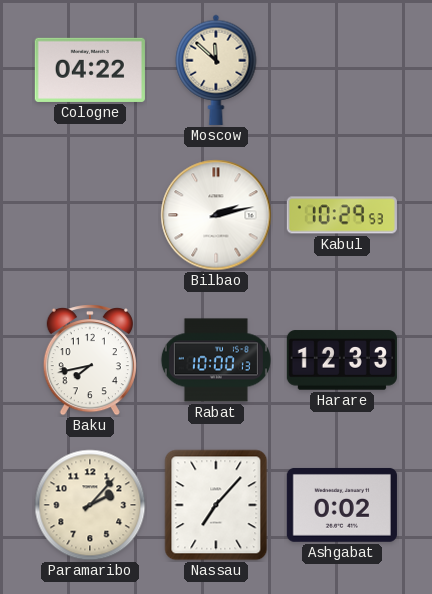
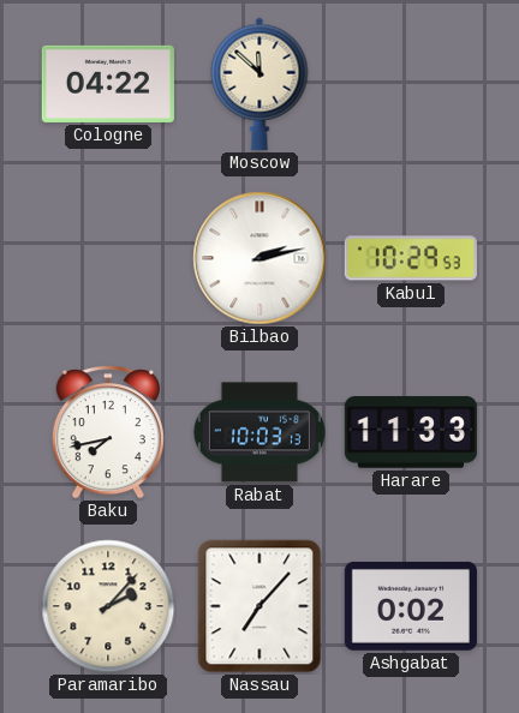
Rabat: 10:00 -> 10:03
Harare: 12:33 -> 11:33
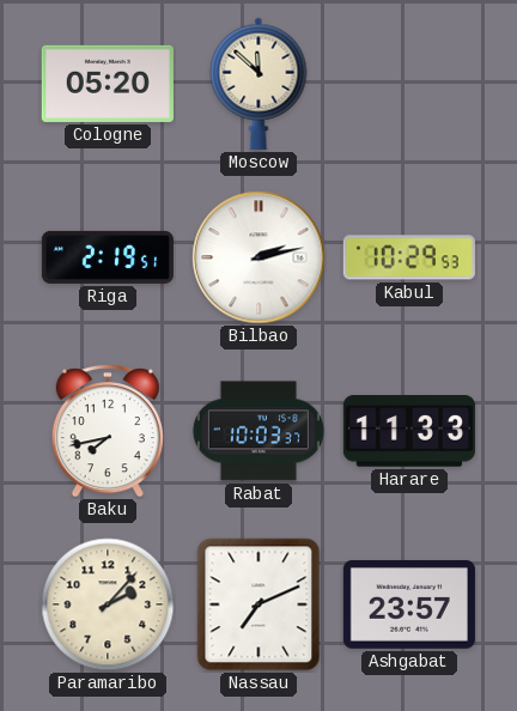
Cologne: 04:22 -> 05:20
Riga: none -> 2:19
Rabat: 10:03:13 -> 10:03:37
Nassau: 7:07 -> 7:11
Ashgabat: 0:02 -> 23:57
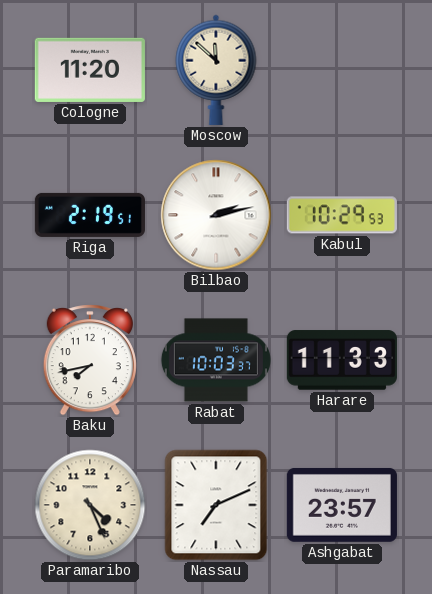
Cologne: 05:20 -> 11:20
Paramaribo: 2:07 -> 4:26
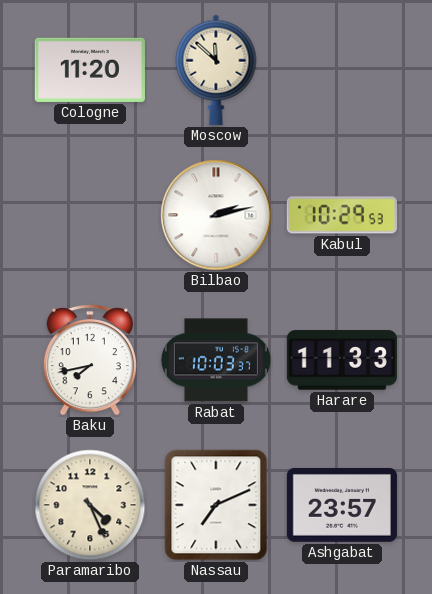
Riga: 2:19 -> none
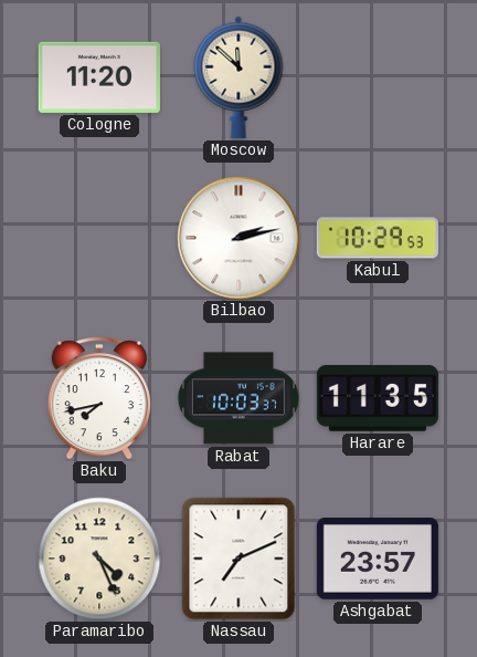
Harare: 11:33 -> 11:35
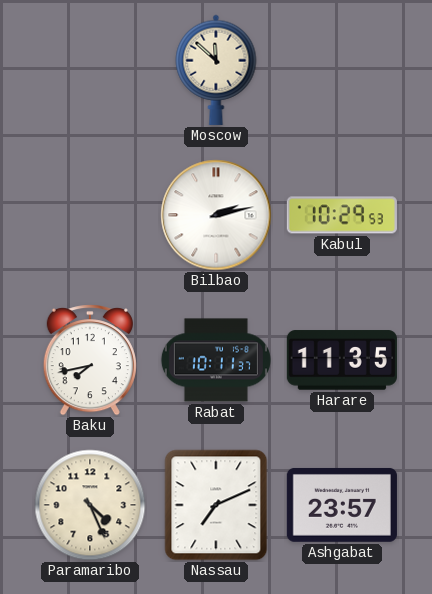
Cologne: 11:20 -> none
Rabat: 10:03 -> 10:11
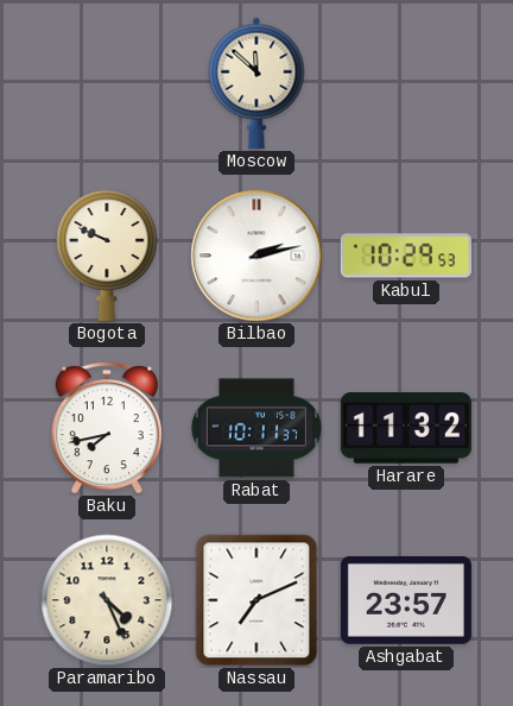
Bogota: none -> 9:49
Harare: 11:35 -> 11:32
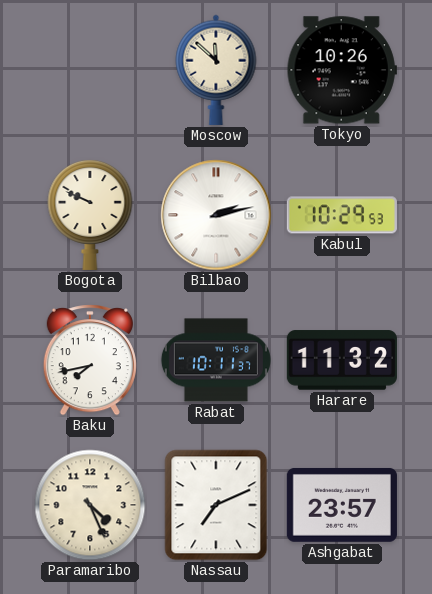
Tokyo: none -> 10:26
